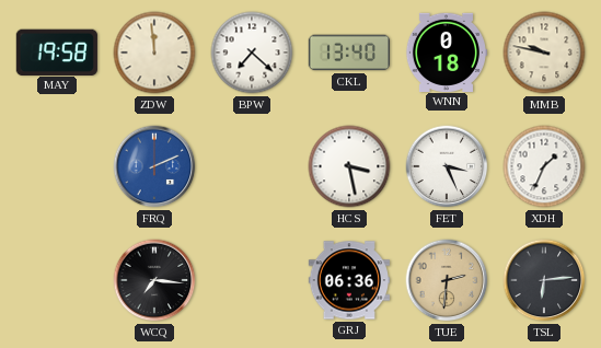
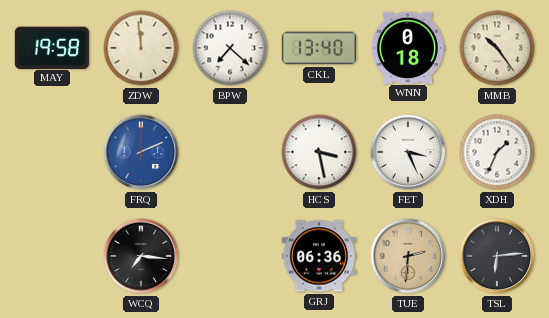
MMB: 9:47 -> 10:24
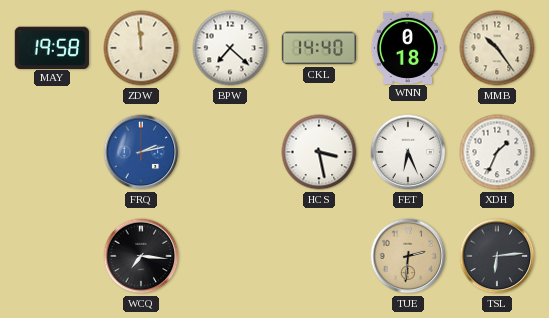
CKL: 13:40 -> 14:40
FRQ: 2:11 -> 2:13
FET: 3:26 -> 6:26
GRJ: 06:36 -> none
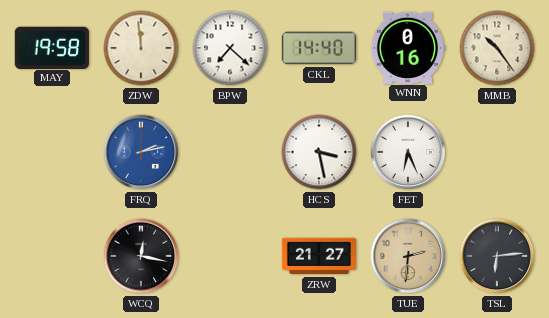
WNN: 0:18 -> 0:16
XDH: 1:34 -> none
WCQ: 7:16 -> 12:17
ZRW: none -> 21:27
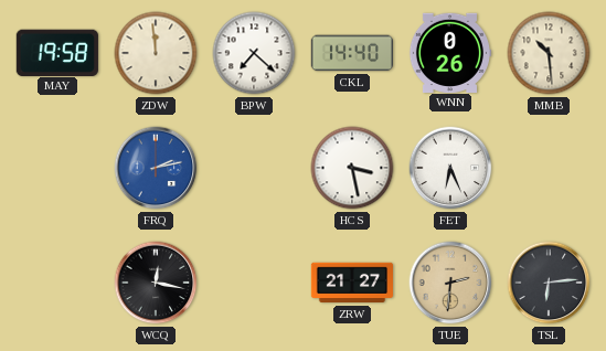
WNN: 0:16 -> 0:26
MMB: 10:24 -> 10:29
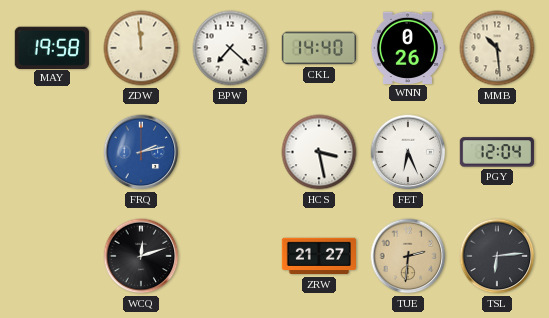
PGY: none -> 12:04
WCQ: 12:17 -> 12:12
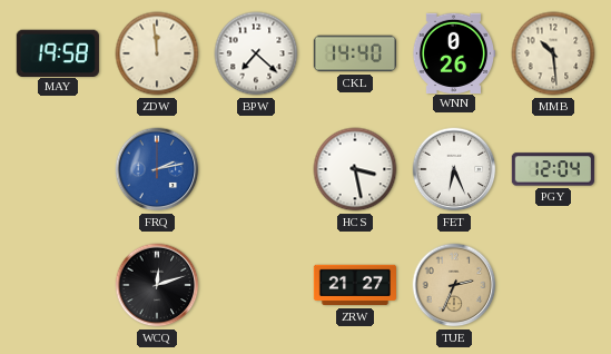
TUE: 2:31 -> 2:34
TSL: 6:14 -> none
